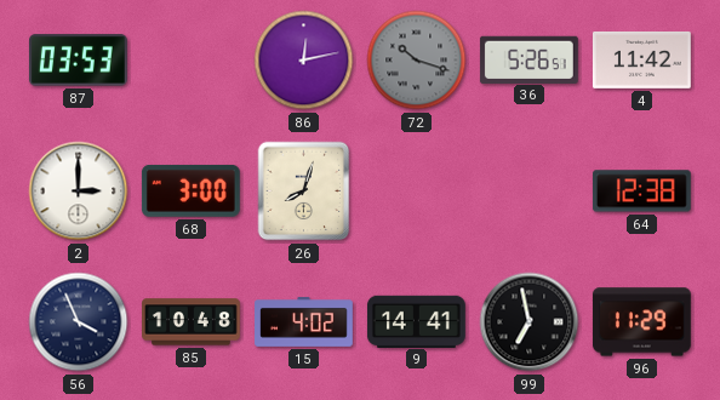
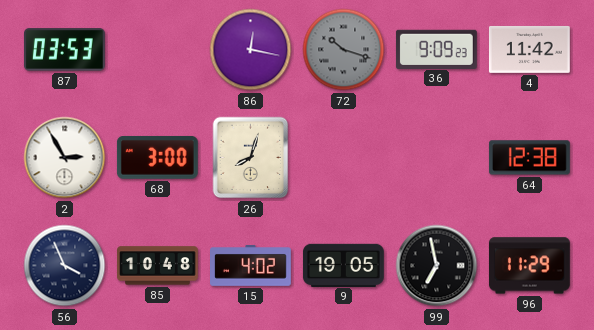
86: 12:13 -> 12:17
36: 5:26 -> 9:09
2: 3:00 -> 2:55
9: 14:41 -> 19:05
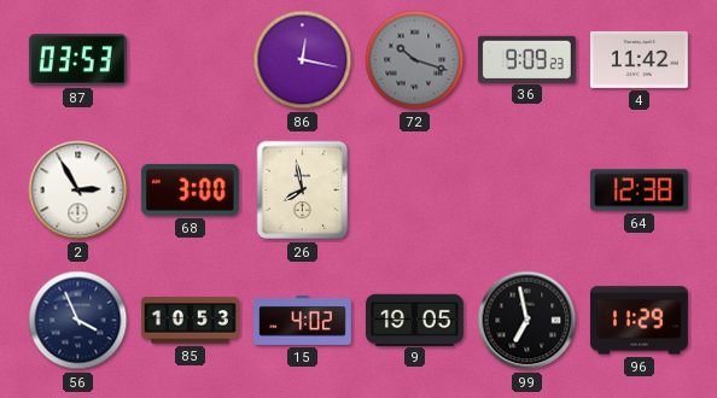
26: 8:03 -> 7:58
85: 10:48 -> 10:53
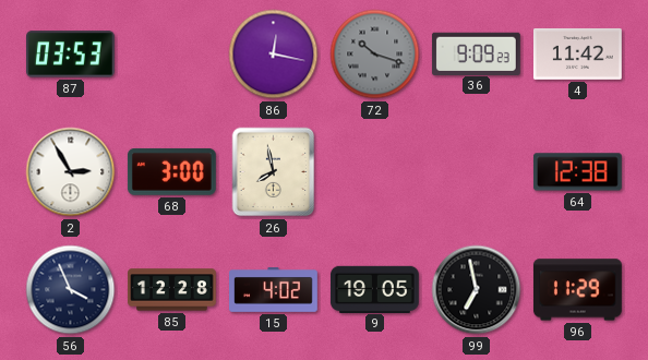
85: 10:53 -> 12:28
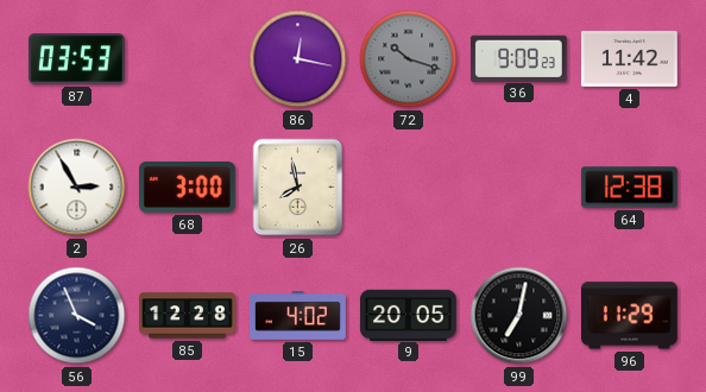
9: 19:05 -> 20:05
99: 6:58 -> 7:02
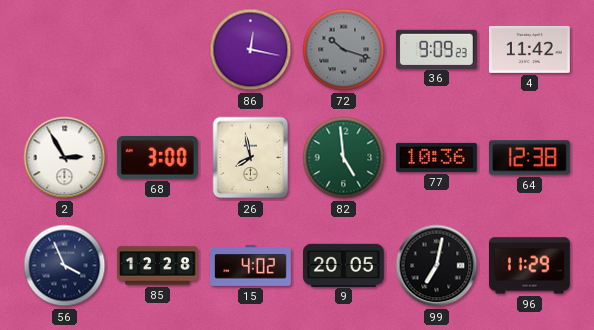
87: 03:53 -> none
82: none -> 4:59
77: none -> 10:36
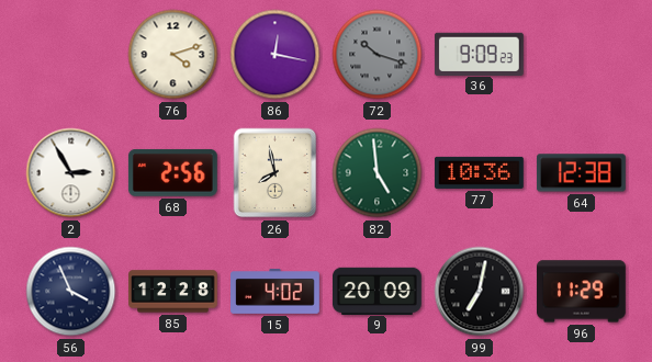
76: none -> 4:12
4: 11:42 -> none
68: 3:00 -> 2:56
9: 20:05 -> 20:09
